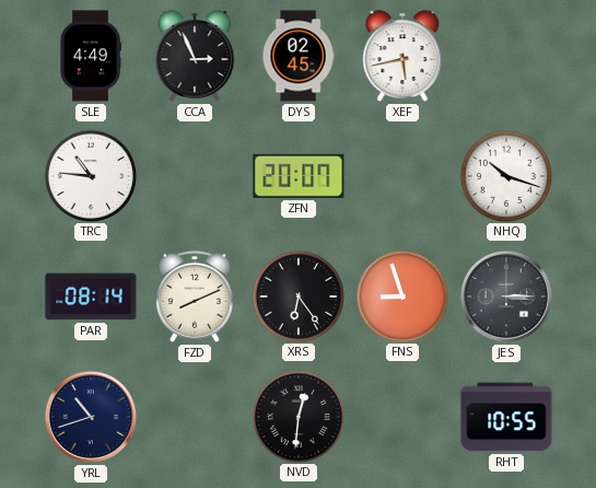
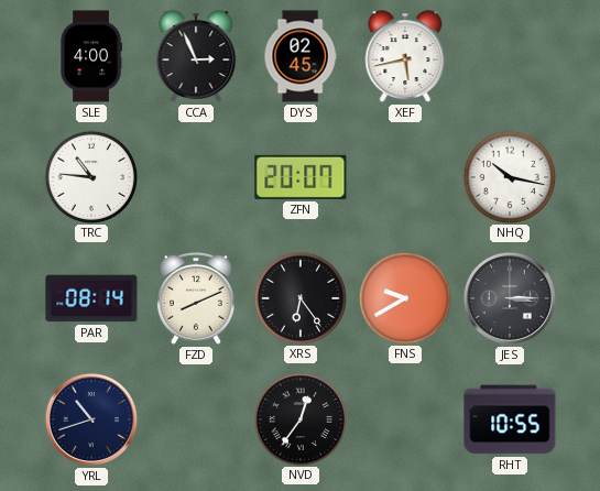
SLE: 4:49 -> 4:00
NHQ: 10:18 -> 10:17
FNS: 8:57 -> 9:40
NVD: 12:31 -> 12:36
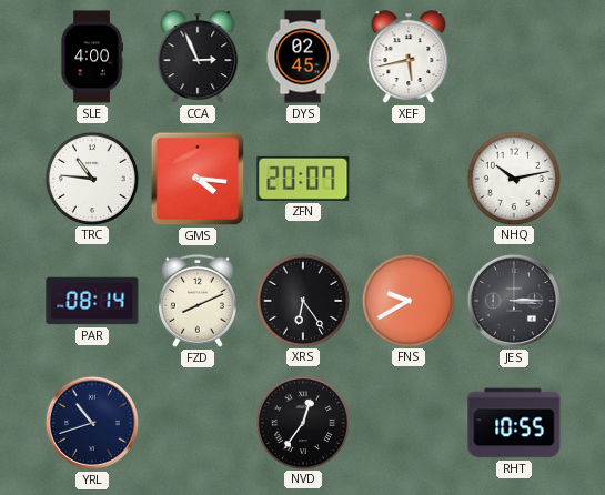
GMS: none -> 4:16
NHQ: 10:17 -> 10:13
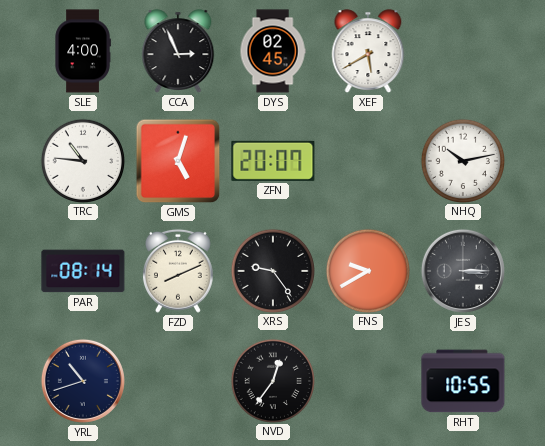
XEF: 5:43 -> 5:40
GMS: 4:16 -> 5:03
XRS: 6:24 -> 9:24
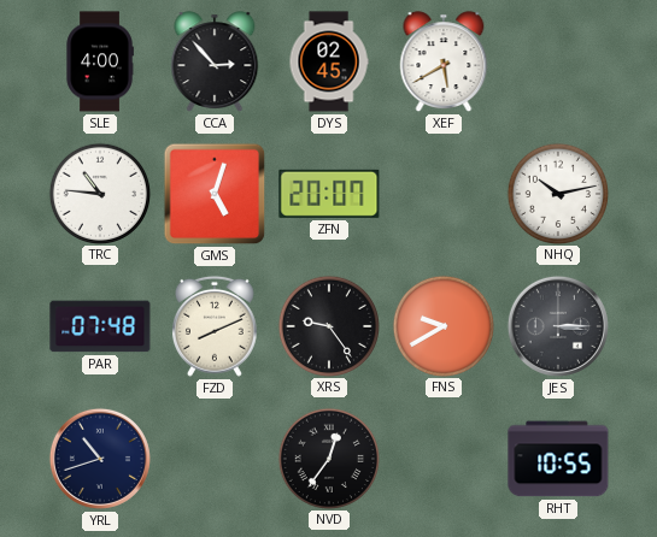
CCA: 2:56 -> 2:53
PAR: 08:14 -> 07:48
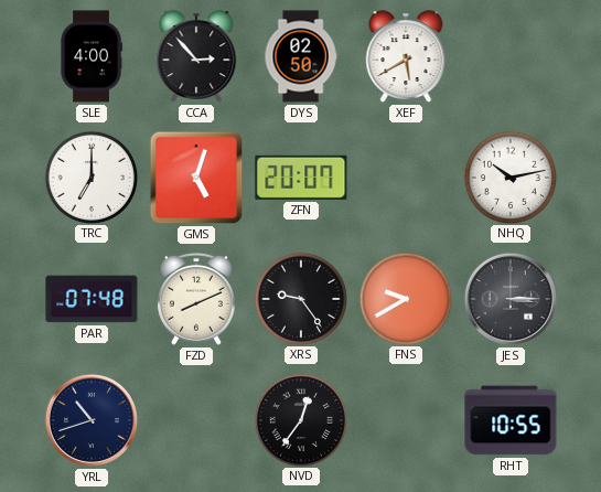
DYS: 02:45 -> 02:50
TRC: 10:46 -> 7:00
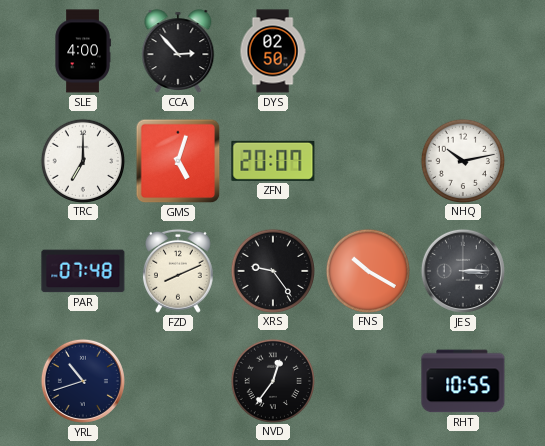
XEF: 5:40 -> none
FNS: 9:40 -> 10:20
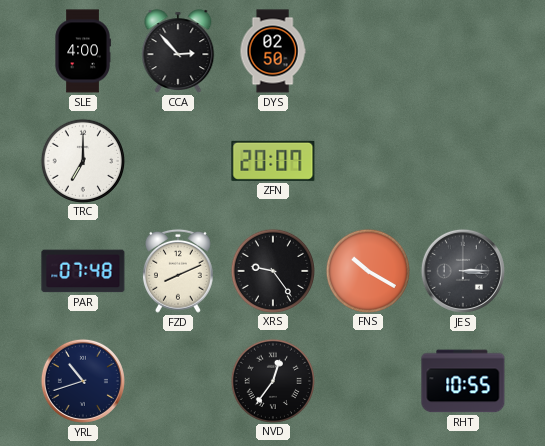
GMS: 5:03 -> none
NHQ: 10:13 -> none
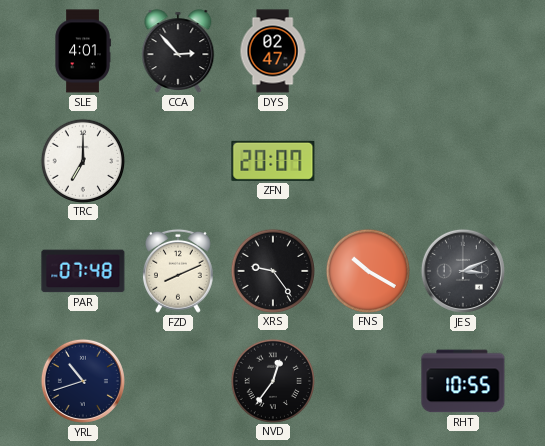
SLE: 4:00 -> 4:01
DYS: 02:50 -> 02:47
JES: 3:15 -> 3:11
